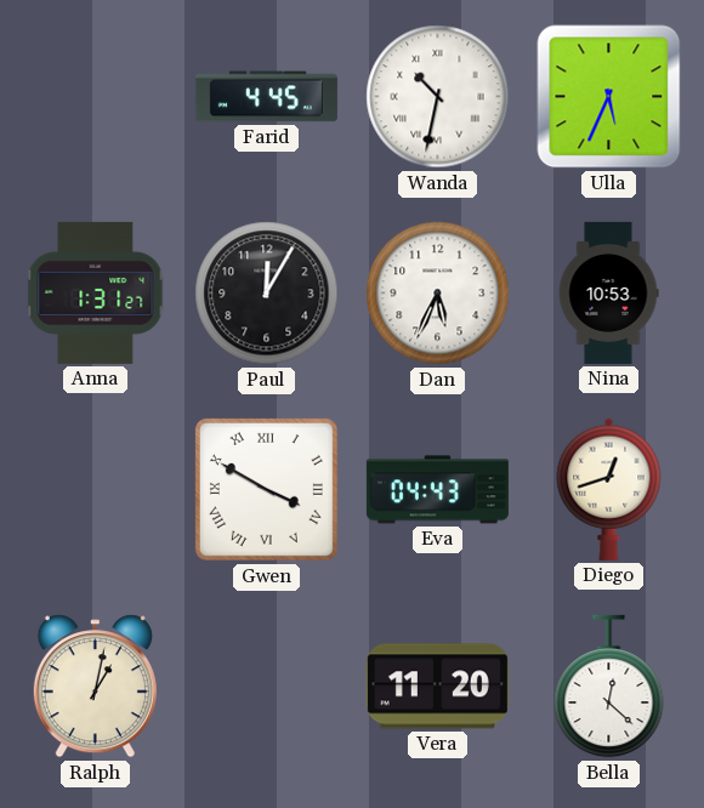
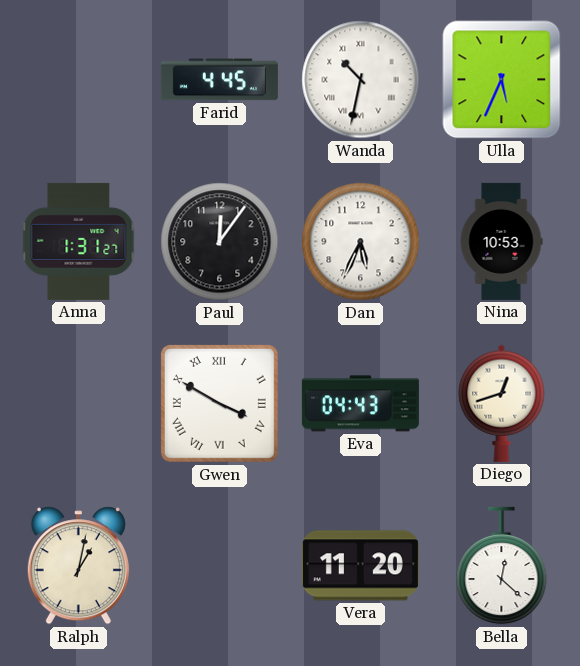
Paul: 12:05 -> 12:06
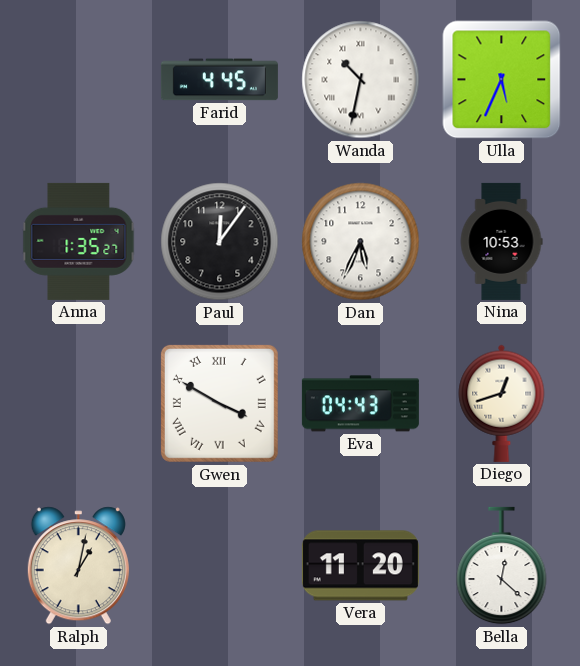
Anna: 1:31 -> 1:35
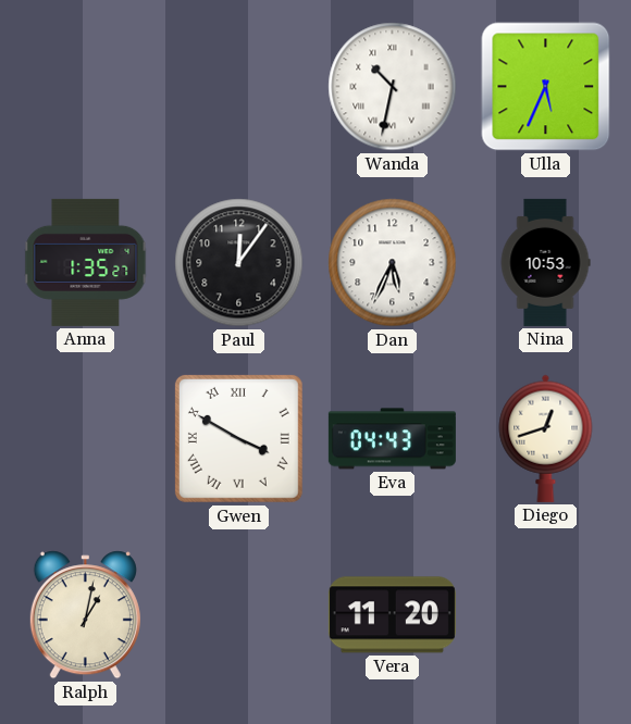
Farid: 4:45 -> none
Bella: 12:22 -> none
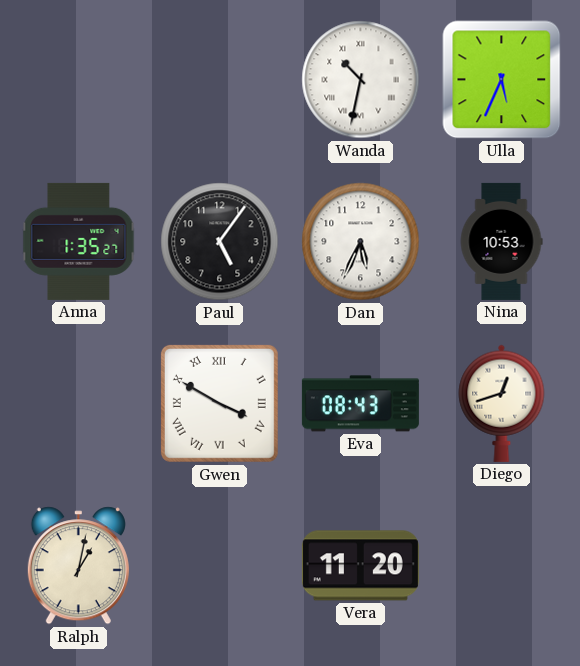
Paul: 12:06 -> 5:06
Eva: 04:43 -> 08:43
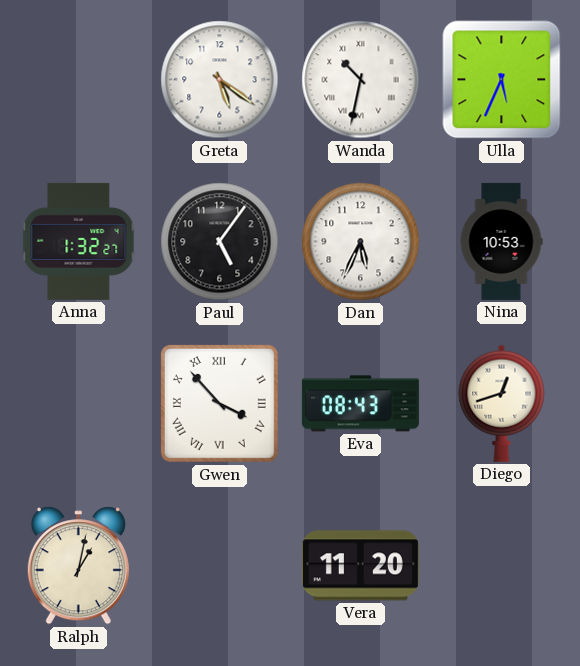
Greta: none -> 5:21
Anna: 1:35 -> 1:32
Gwen: 3:50 -> 3:53
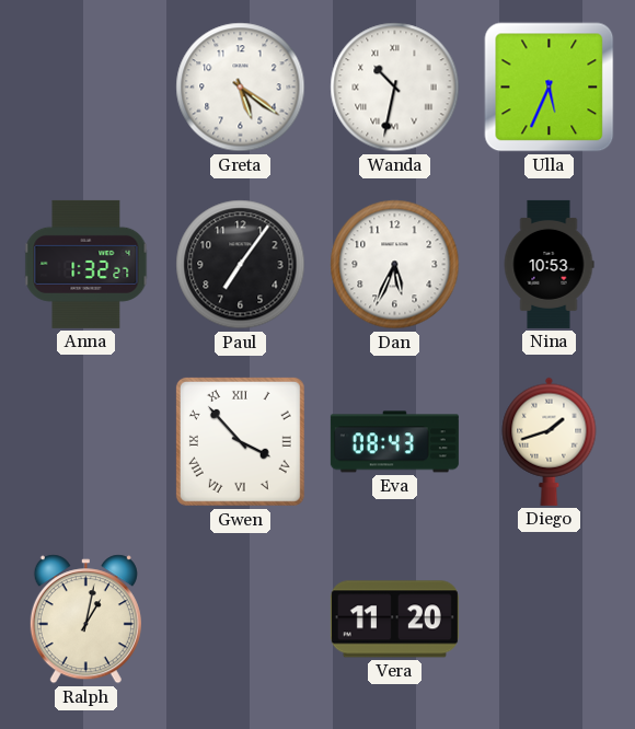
Paul: 5:06 -> 7:06
Diego: 12:42 -> 1:42
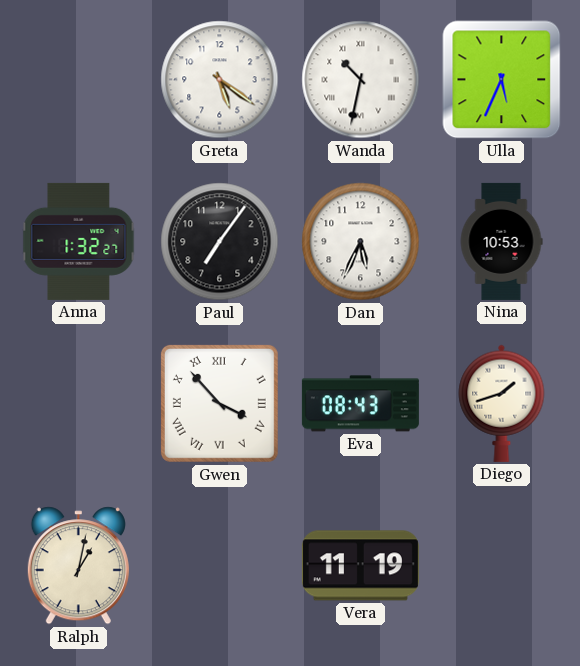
Vera: 11:20 -> 11:19
